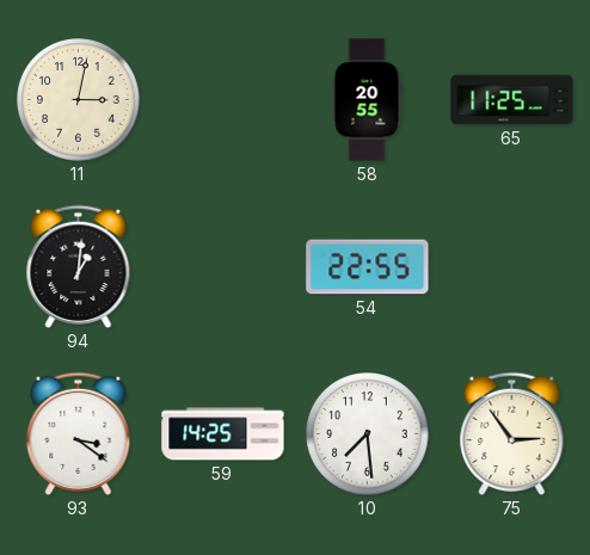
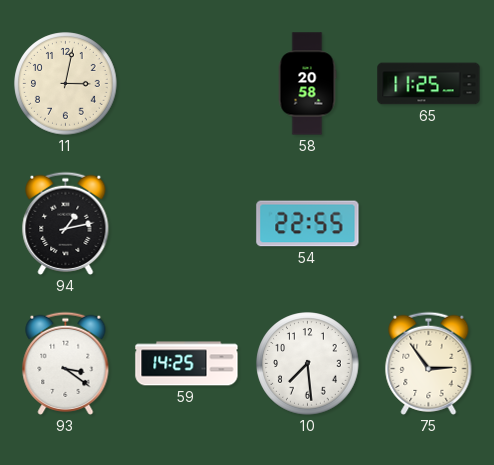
58: 20:55 -> 20:58
94: 1:01 -> 1:13
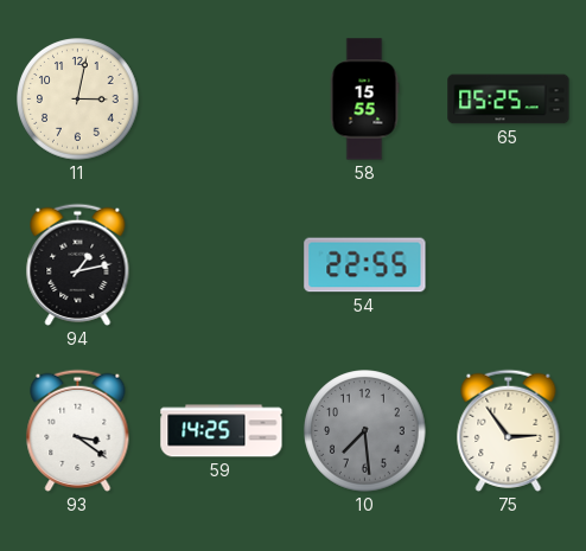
58: 20:58 -> 15:55
65: 11:25 -> 05:25
10 dial: white -> grey
